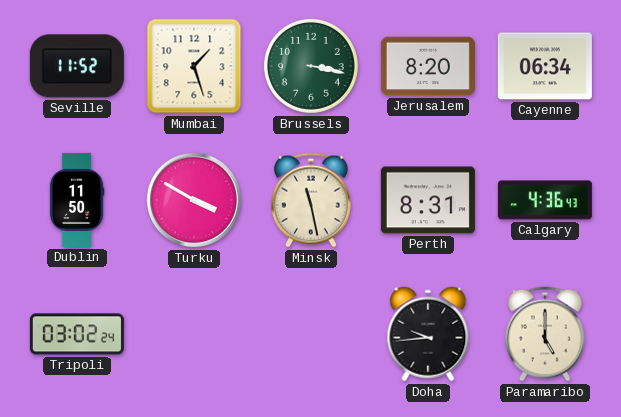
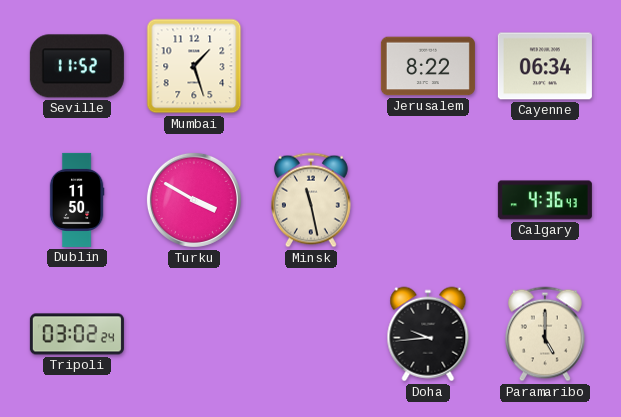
Brussels: 3:17 -> none
Jerusalem: 8:20 -> 8:22
Perth: 8:31 -> none
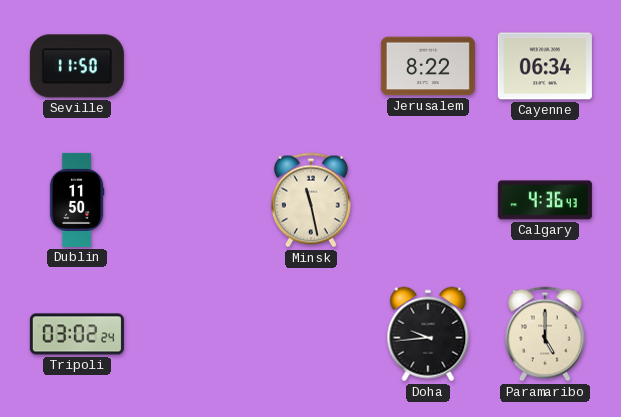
Seville: 11:52 -> 11:50
Mumbai: 1:27 -> none
Turku: 3:50 -> none
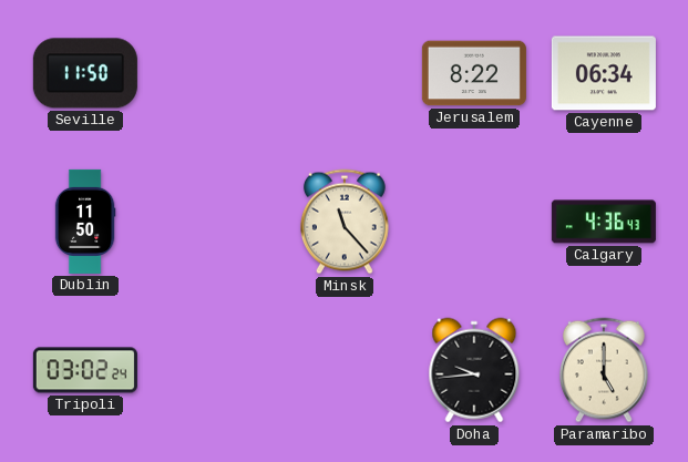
Minsk: 11:28 -> 11:23
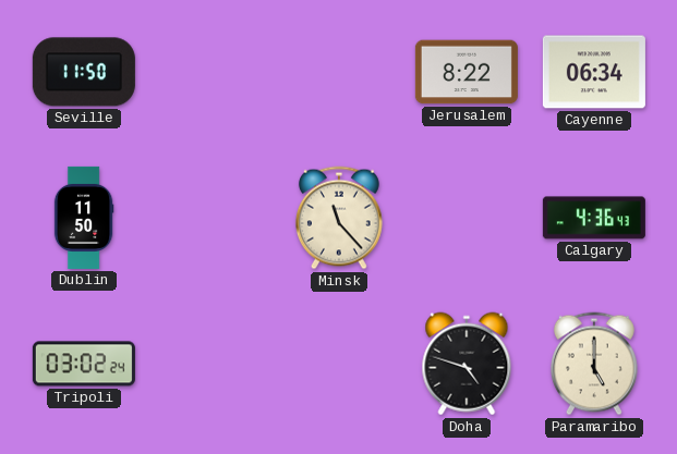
Doha: 9:44 -> 4:48
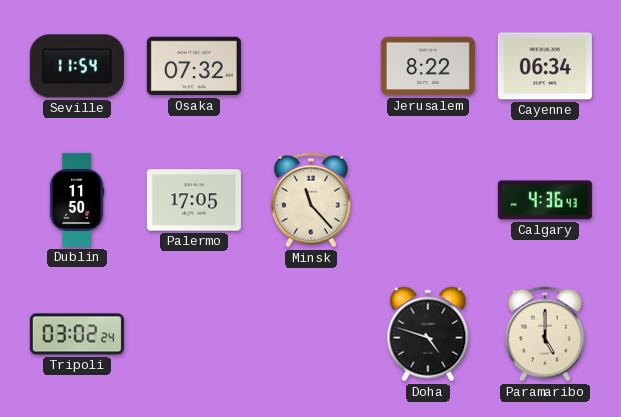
Seville: 11:50 -> 11:54
Osaka: none -> 07:32
Palermo: none -> 17:05
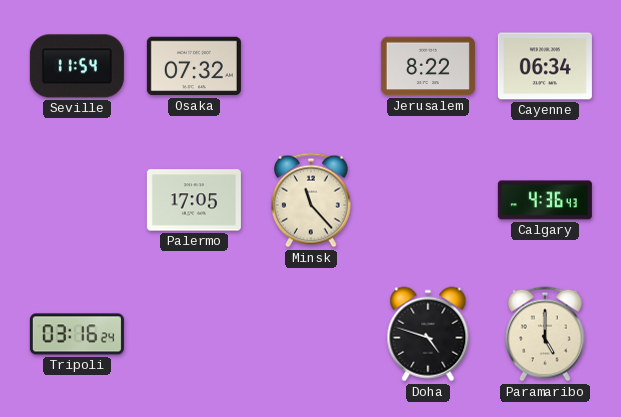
Dublin: 11:50 -> none
Tripoli: 03:02 -> 03:16
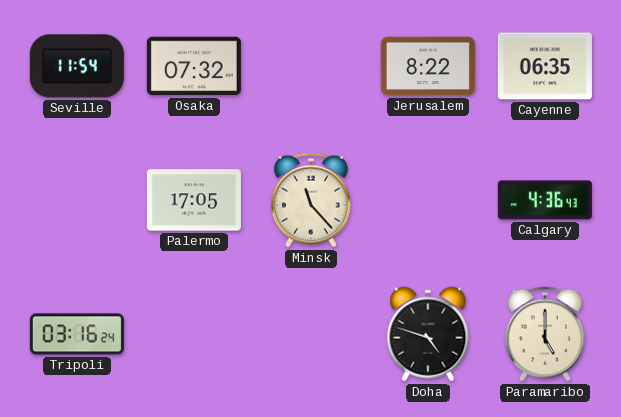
Cayenne: 06:34 -> 06:35
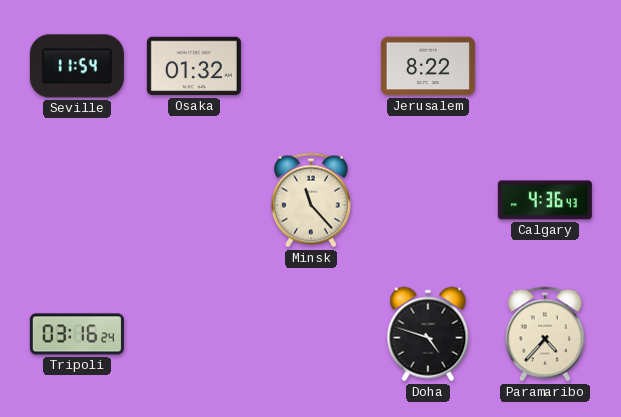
Osaka: 07:32 -> 01:32
Cayenne: 06:35 -> none
Palermo: 17:05 -> none
Paramaribo: 5:00 -> 4:37
